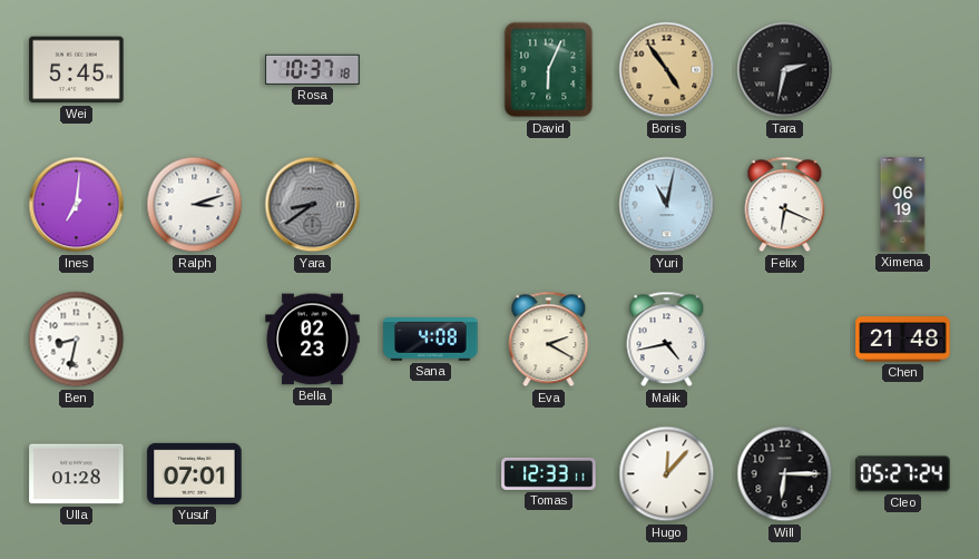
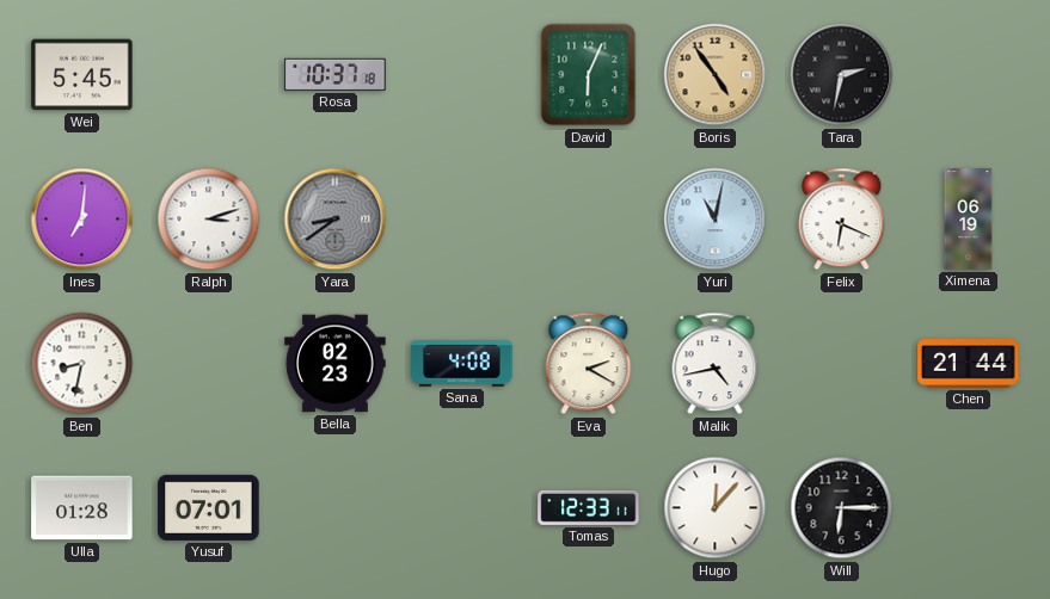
Chen: 21:48 -> 21:44
Cleo: 05:27 -> none
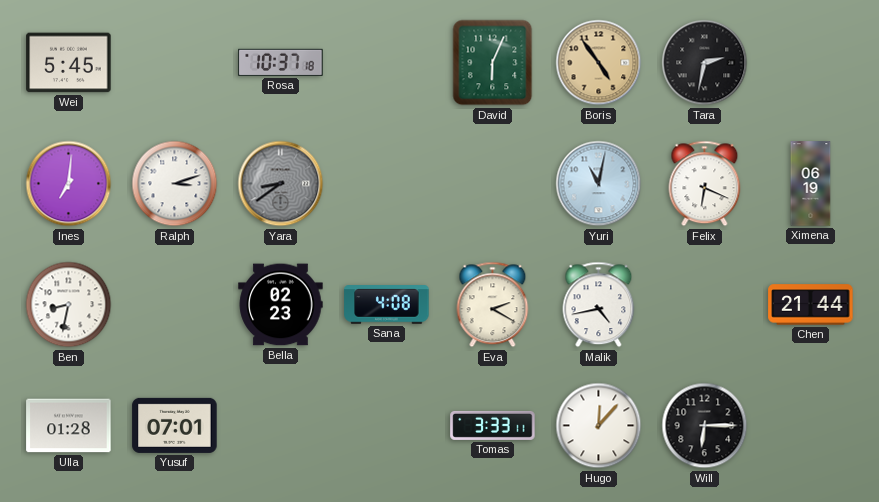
Tomas: 12:33 -> 3:33
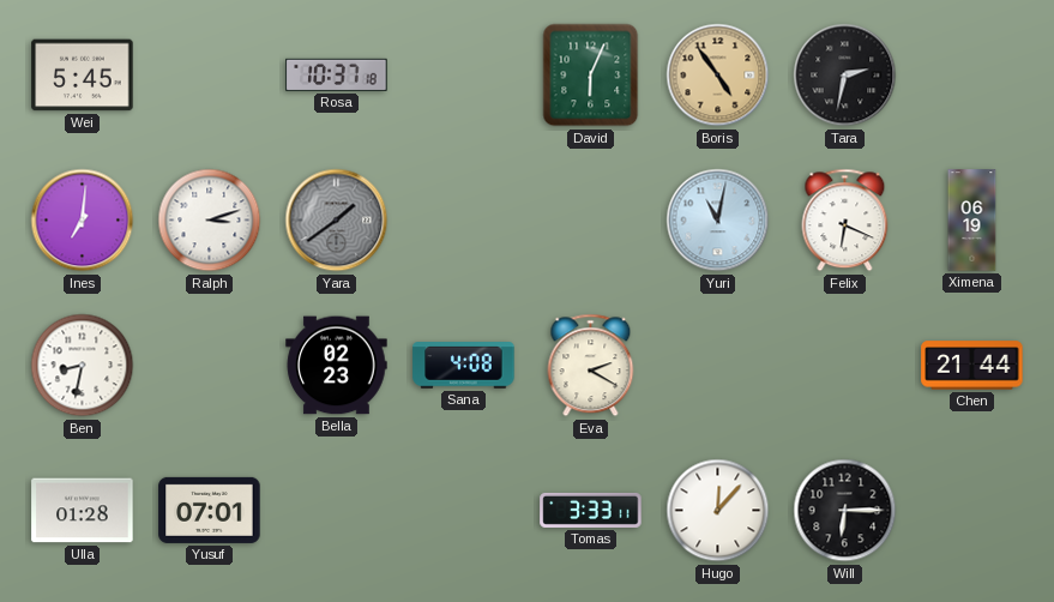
Yara: 8:39 -> 1:39
Malik: 4:43 -> none
